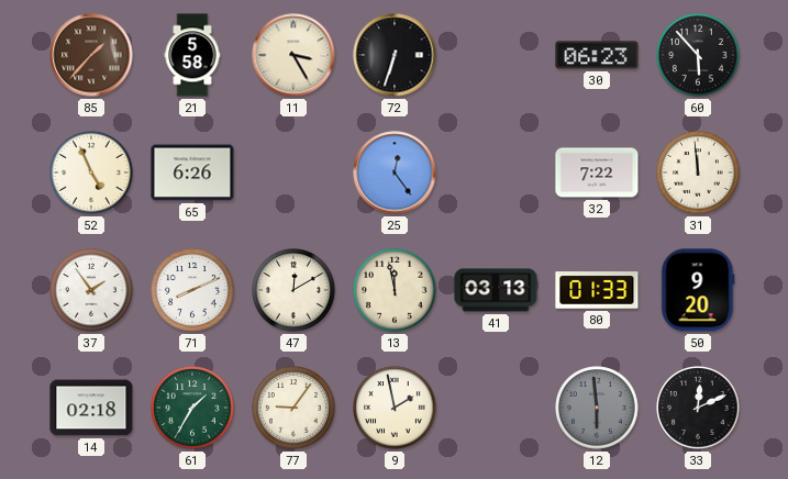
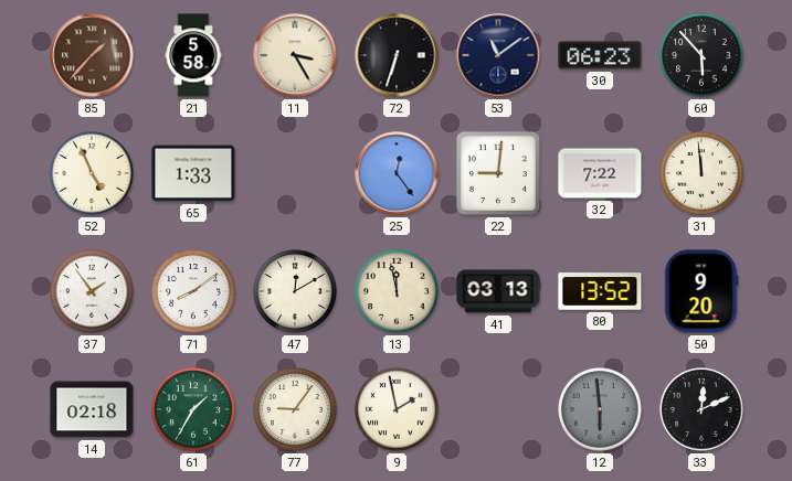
53: none -> 11:09
65: 6:26 -> 1:33
22: none -> 9:01
71: 8:11 -> 8:09
80: 01:33 -> 13:52
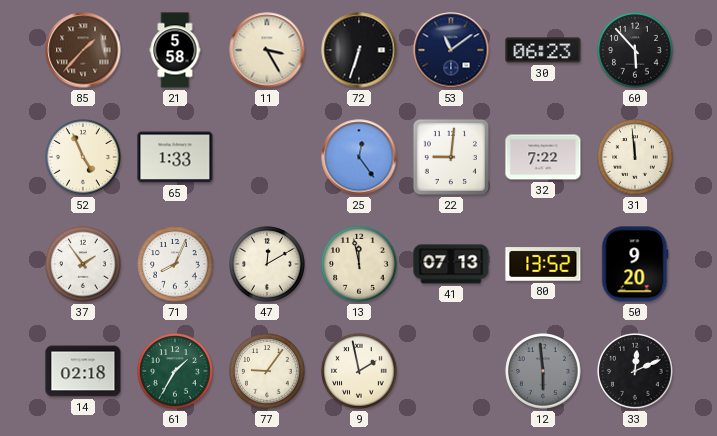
71: 8:09 -> 8:04
41: 03:13 -> 07:13
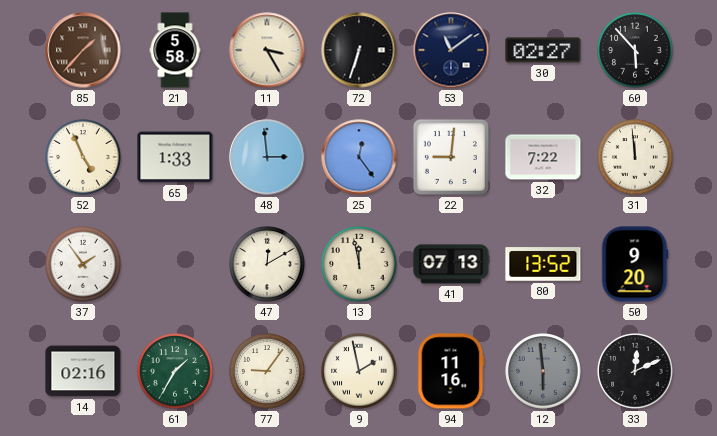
30: 06:23 -> 02:27
48: none -> 2:59
71: 8:04 -> none
14: 02:18 -> 02:16
94: none -> 11:16
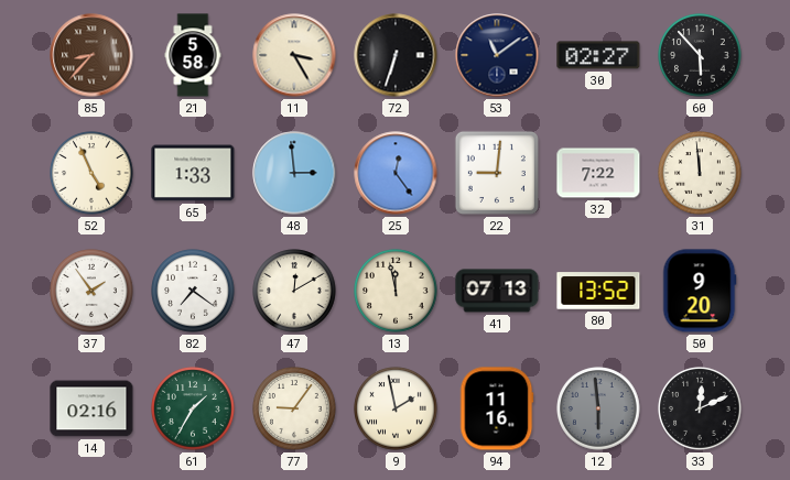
85: 1:37 -> 8:37
82: none -> 7:21
